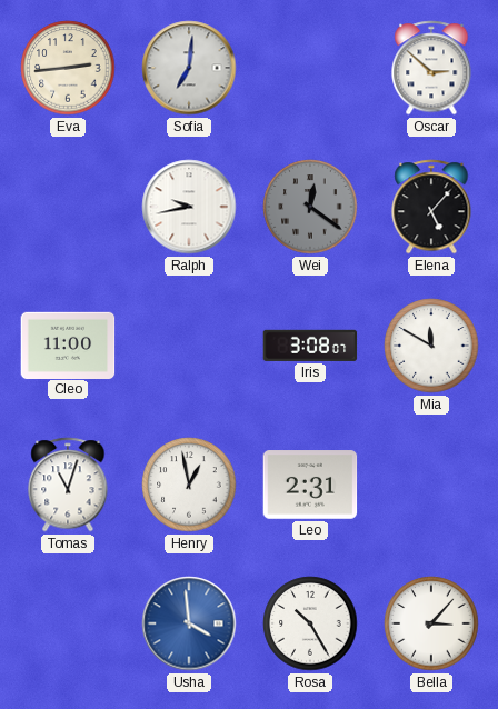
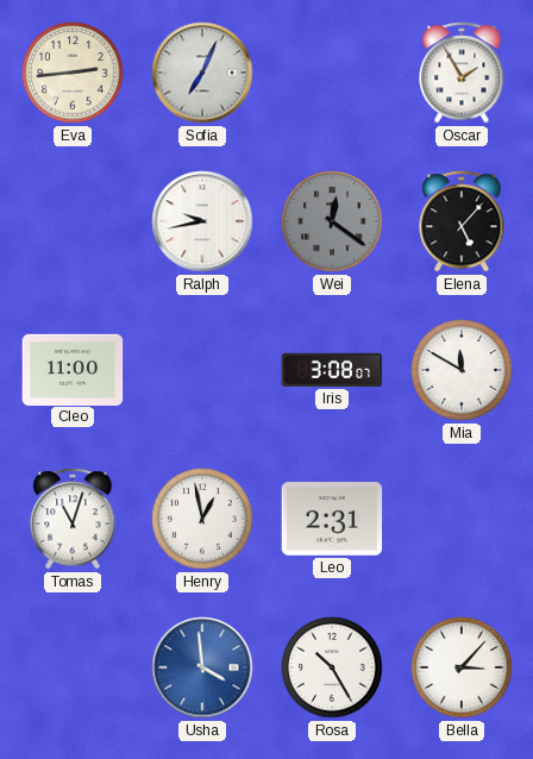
Sofia: 7:01 -> 7:04
Oscar: 2:52 -> 1:55
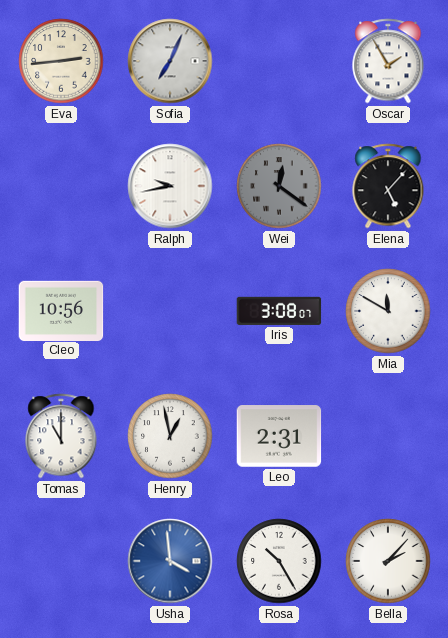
Cleo: 11:00 -> 10:56
Tomas: 11:03 -> 11:00
Bella: 3:07 -> 2:07
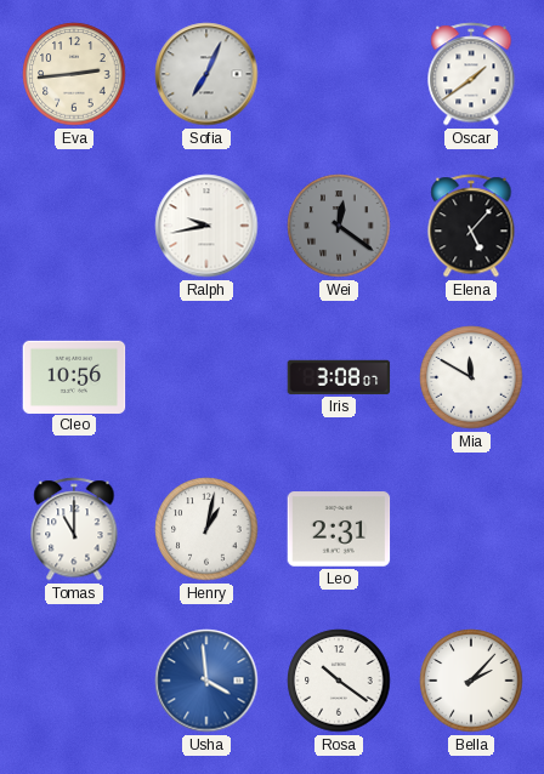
Oscar: 1:55 -> 1:39
Henry: 12:58 -> 1:02
Rosa: 10:25 -> 10:21
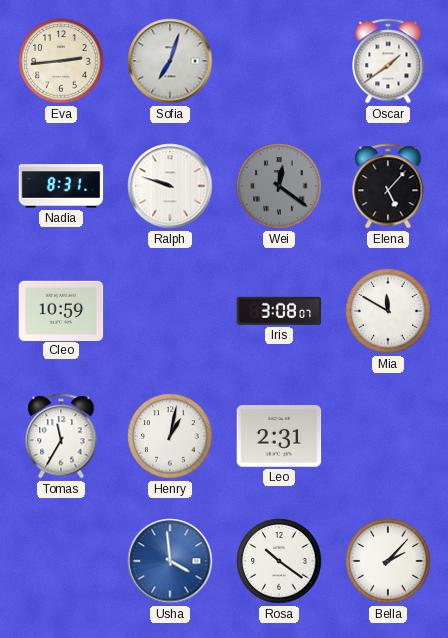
Sofia: 7:04 -> 7:03
Nadia: none -> 8:31
Ralph: 9:43 -> 9:48
Cleo: 10:56 -> 10:59
Tomas: 11:00 -> 11:35
